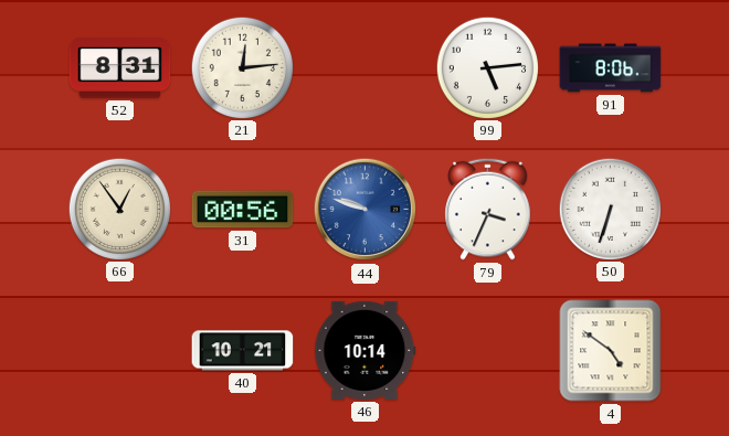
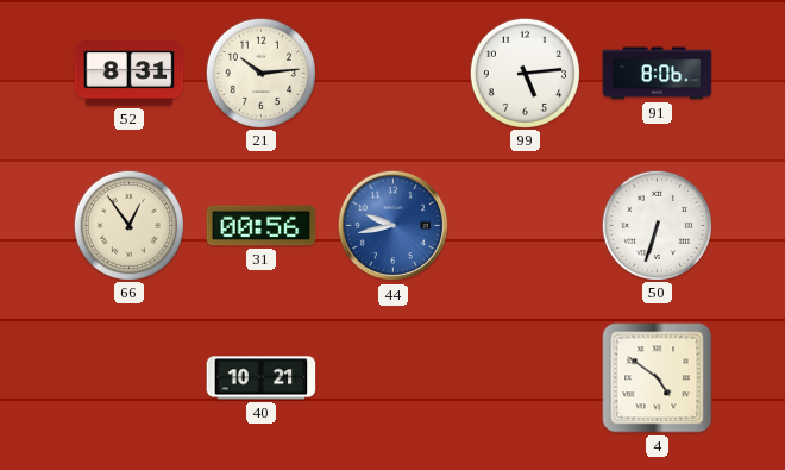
21: 12:14 -> 10:14
44: 9:48 -> 9:43
79: 3:34 -> none
46: 10:14 -> none
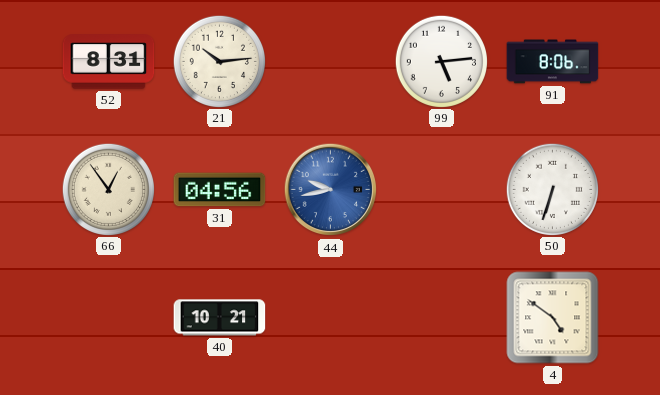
31: 00:56 -> 04:56
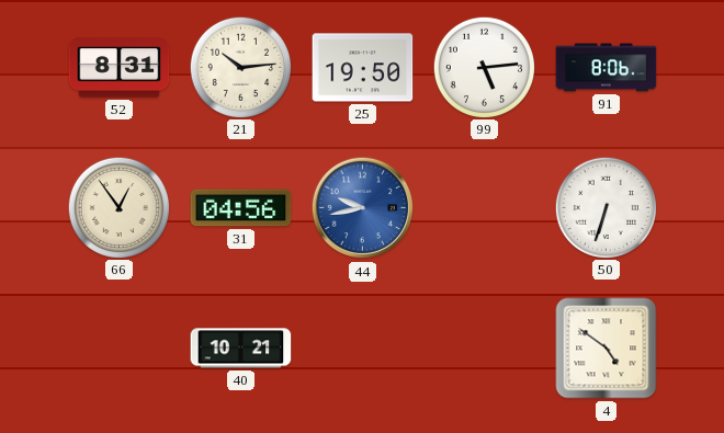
25: none -> 19:50
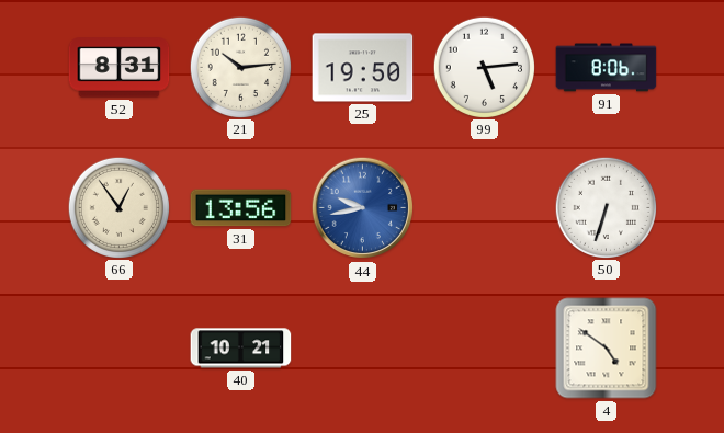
31: 04:56 -> 13:56
